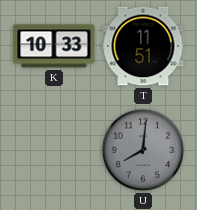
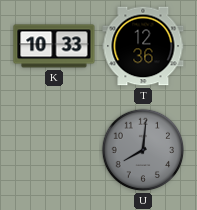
T: 11:51 -> 12:36
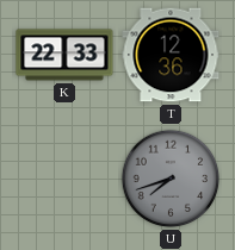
K: 10:33 -> 22:33
U: 8:01 -> 7:42
